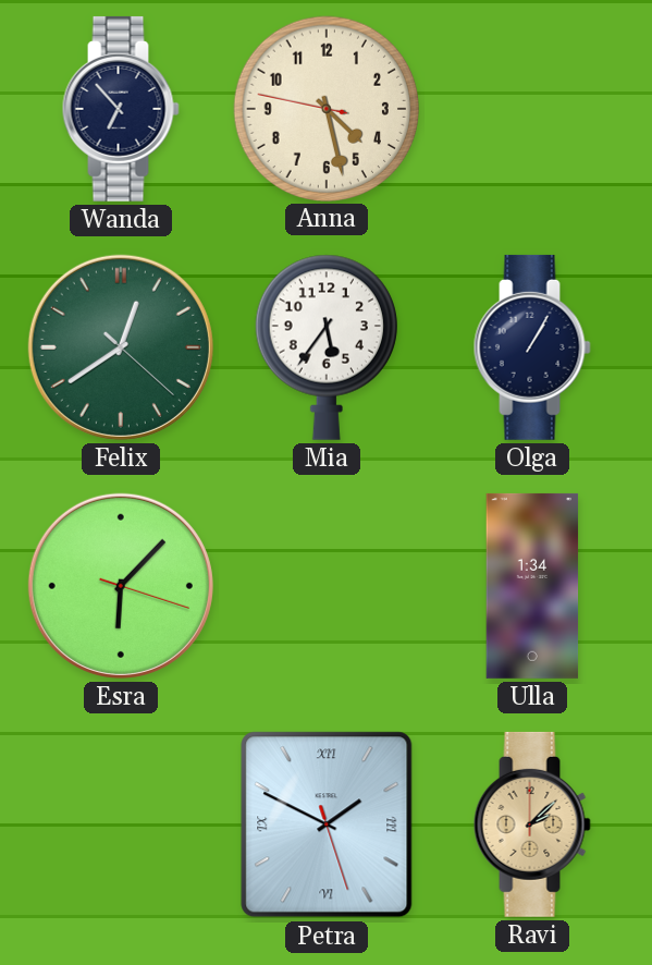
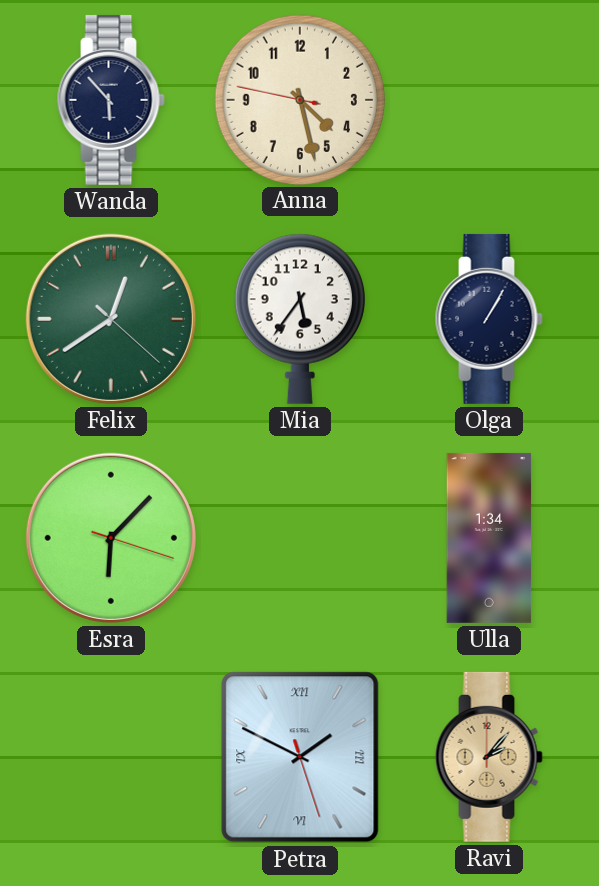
Wanda: 6:53 -> 5:53
Ravi: 2:08 -> 2:07
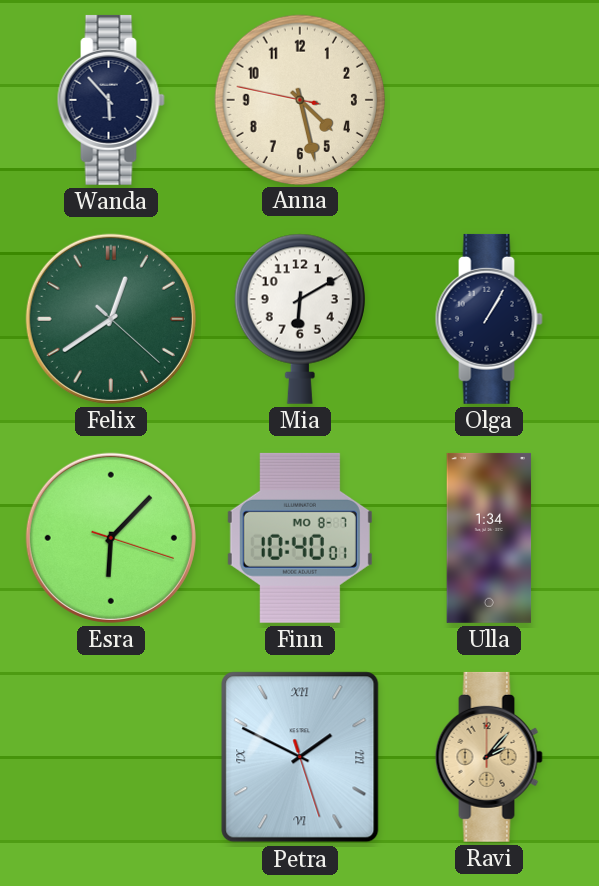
Mia: 5:36 -> 6:10
Finn: none -> 10:40
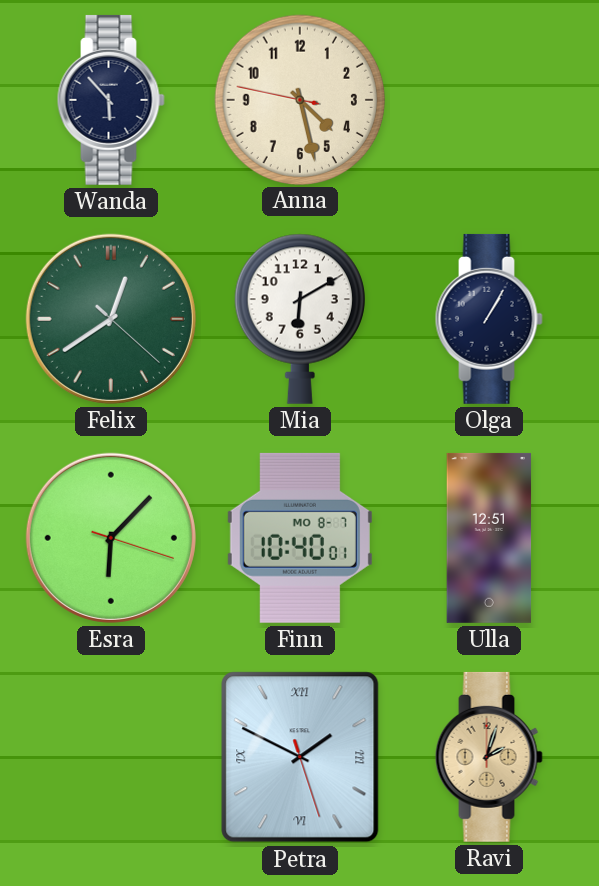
Ulla: 1:34 -> 12:51
Ravi: 2:07 -> 2:03
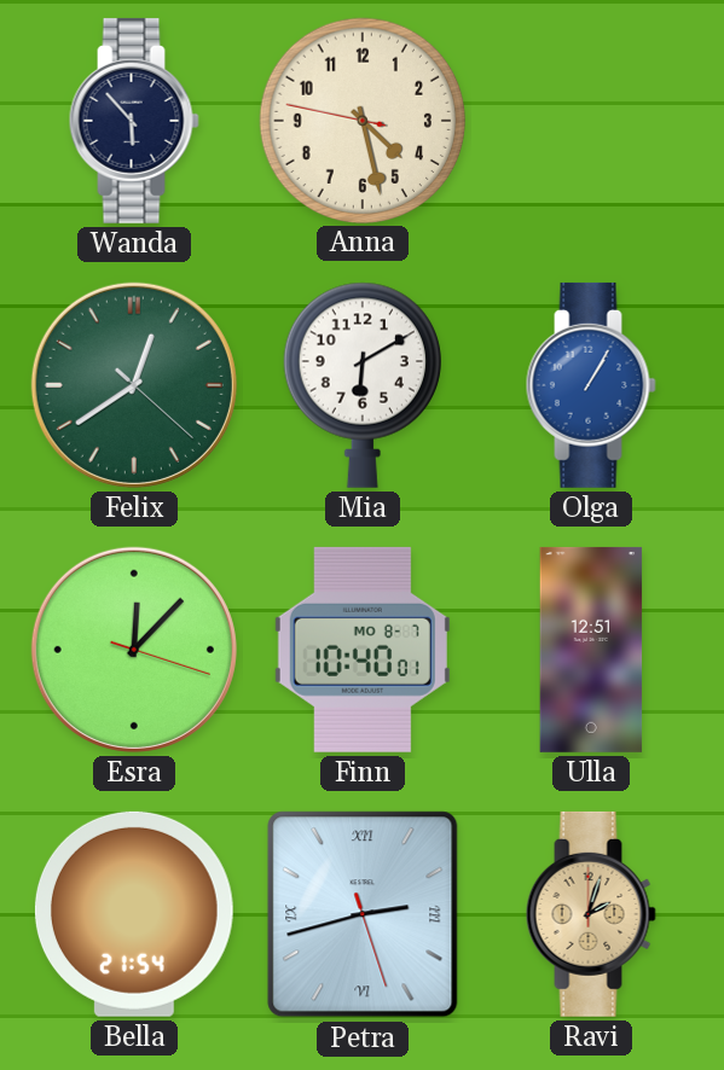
Olga dial: navy -> blue
Esra: 6:07 -> 12:07
Bella: none -> 21:54
Petra: 1:49 -> 2:42
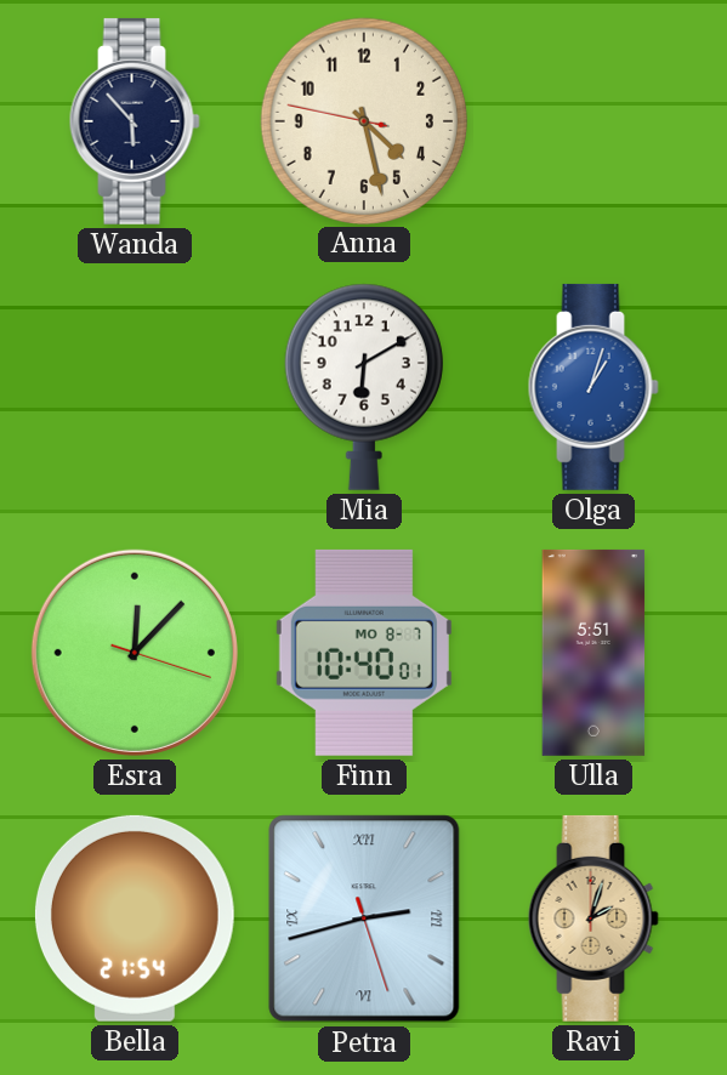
Felix: 12:39 -> none
Olga: 1:05 -> 1:03
Ulla: 12:51 -> 5:51
